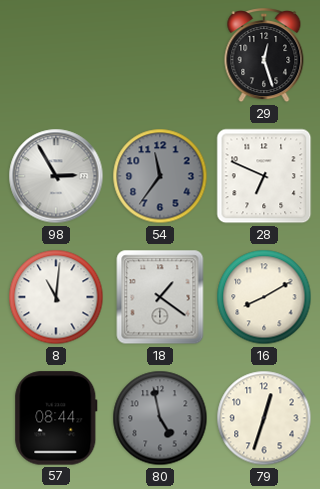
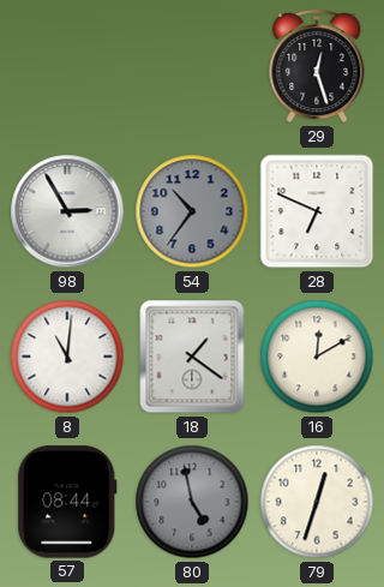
54: 11:36 -> 10:36
16: 8:10 -> 12:10
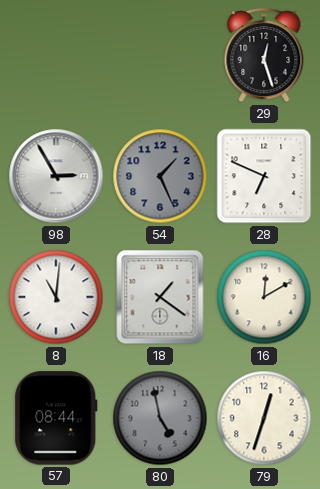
54: 10:36 -> 1:26
